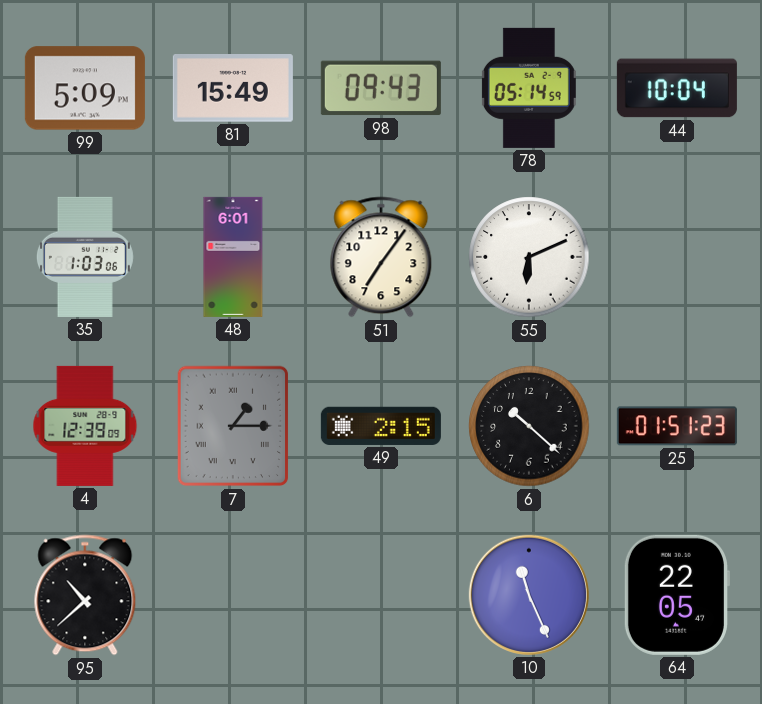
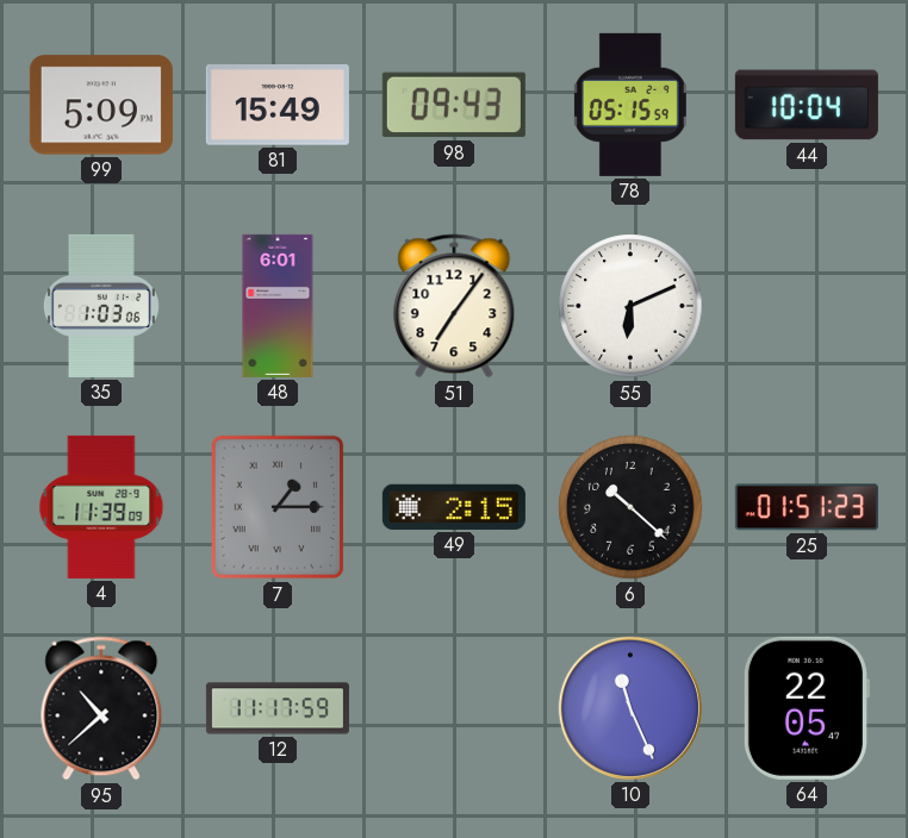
78: 05:14 -> 05:15
4: 12:39 -> 11:39
12: none -> 11:17
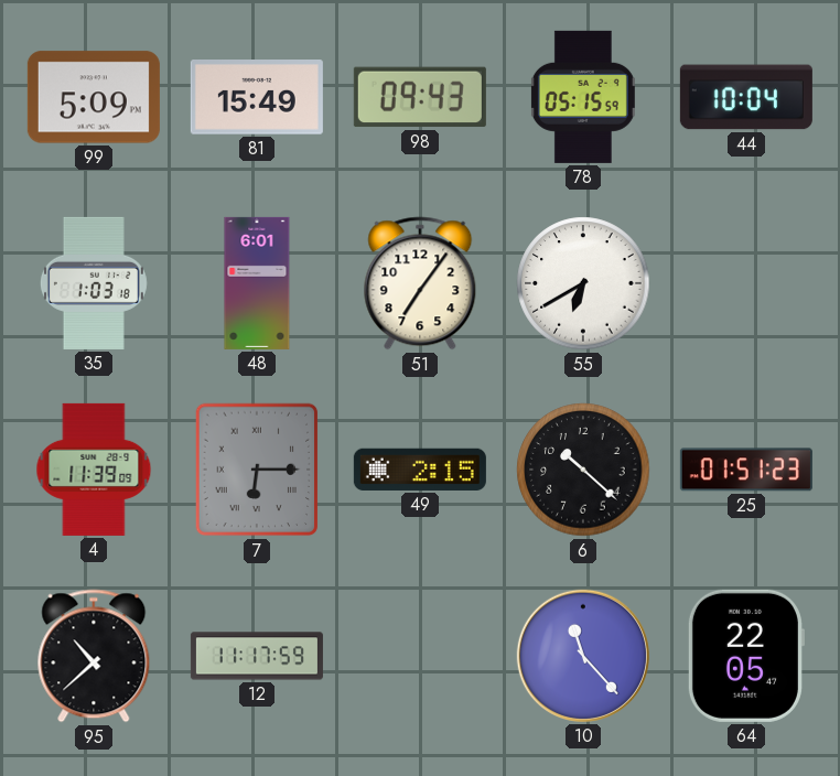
35: 1:03:06 -> 1:03:18
55: 6:11 -> 6:40
7: 1:15 -> 6:15
10: 11:26 -> 11:23
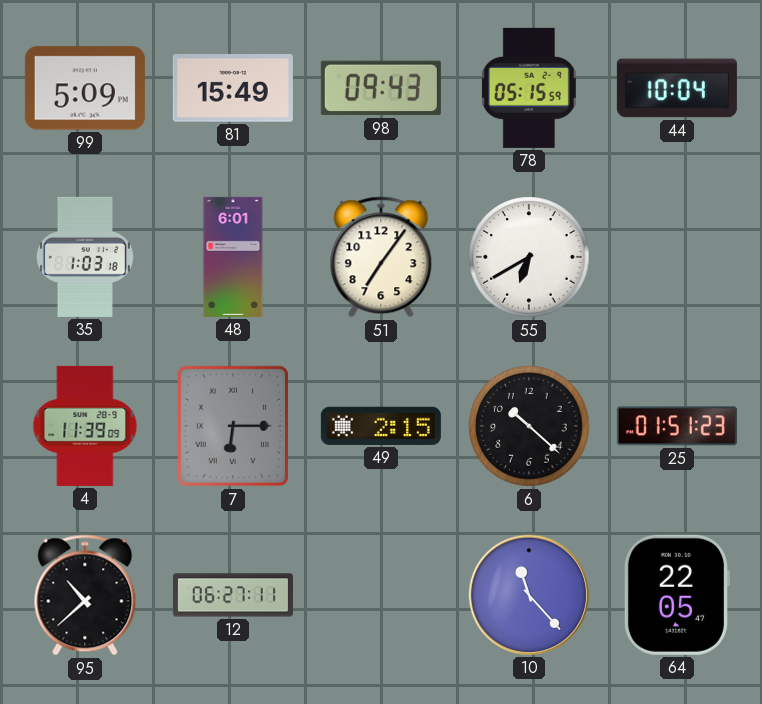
12: 11:17 -> 06:27
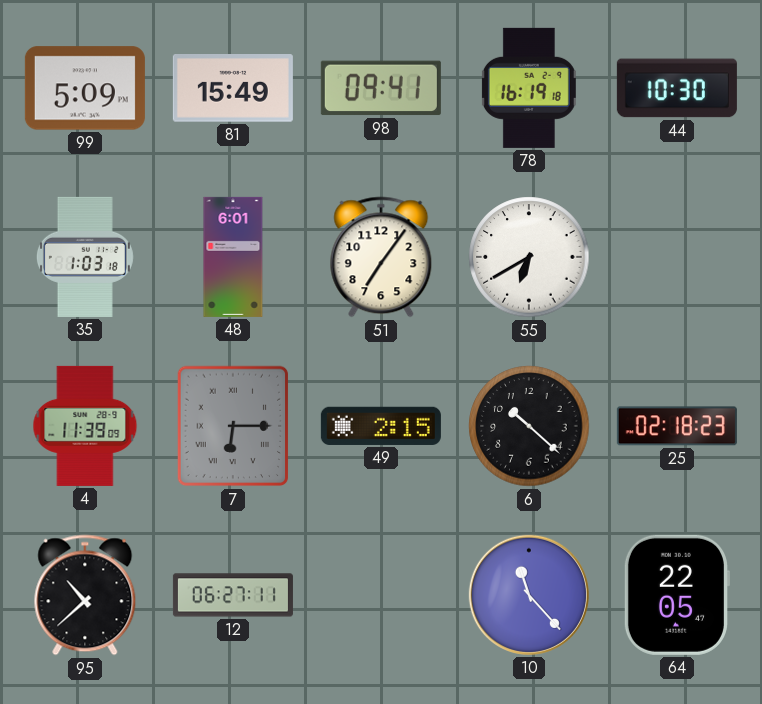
98: 09:43 -> 09:41
78: 05:15 -> 16:19
44: 10:04 -> 10:30
25: 01:51 -> 02:18
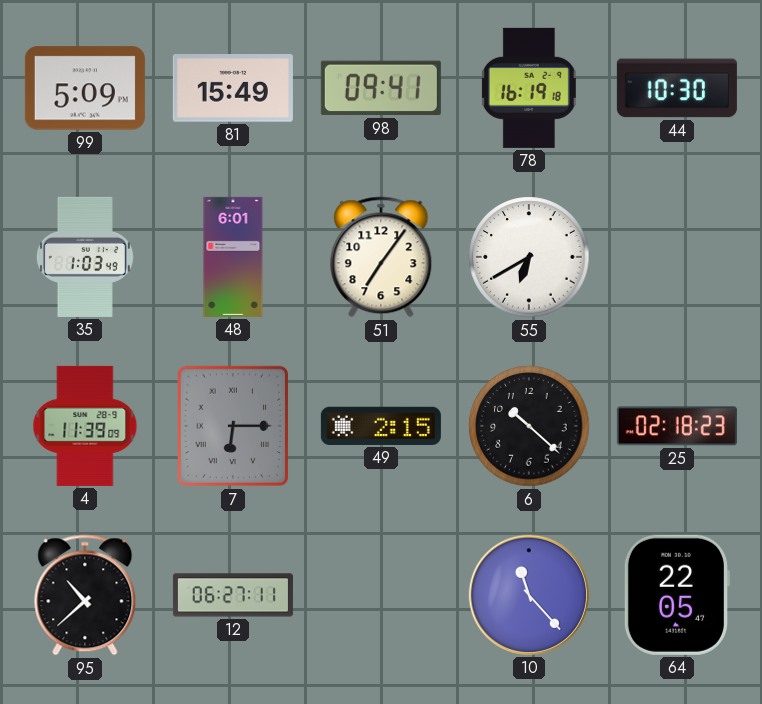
35: 1:03:18 -> 1:03:49
